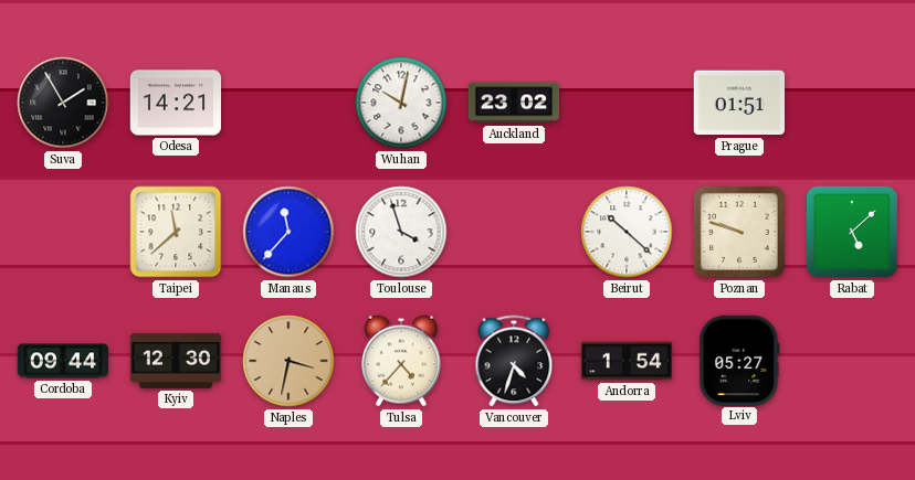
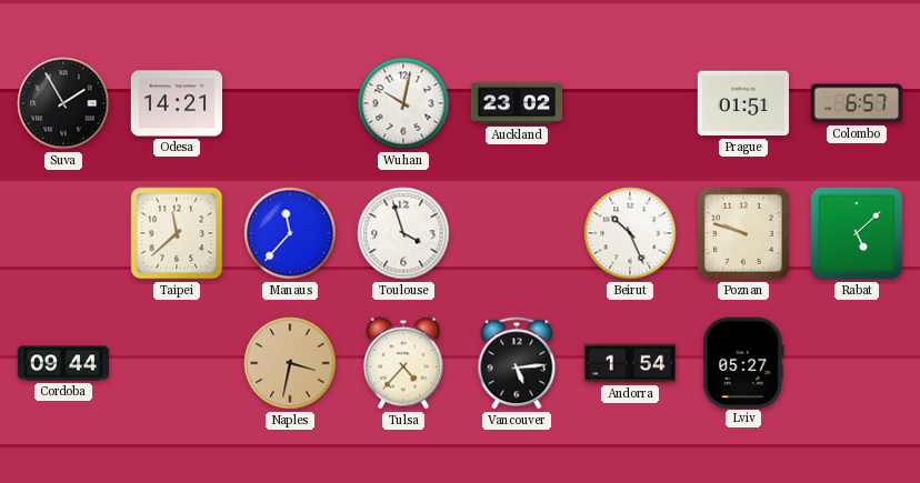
Colombo: none -> 6:57
Beirut: 10:22 -> 10:26
Kyiv: 12:30 -> none
Vancouver: 4:33 -> 5:14
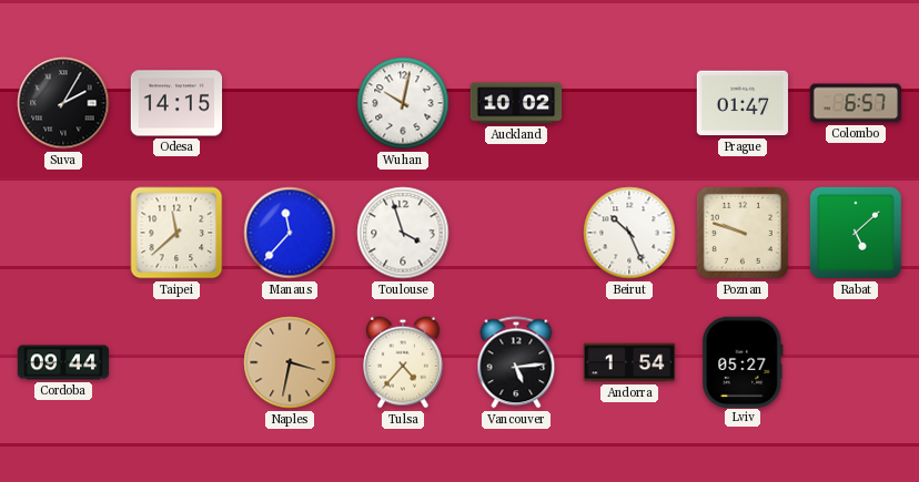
Suva: 1:55 -> 2:05
Odesa: 14:21 -> 14:15
Auckland: 23:02 -> 10:02
Prague: 01:51 -> 01:47
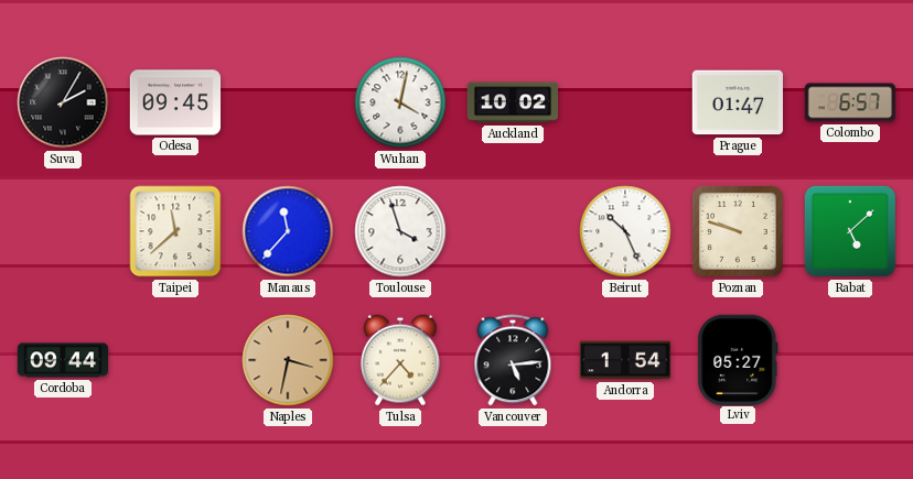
Odesa: 14:15 -> 09:45
Wuhan: 10:02 -> 4:02
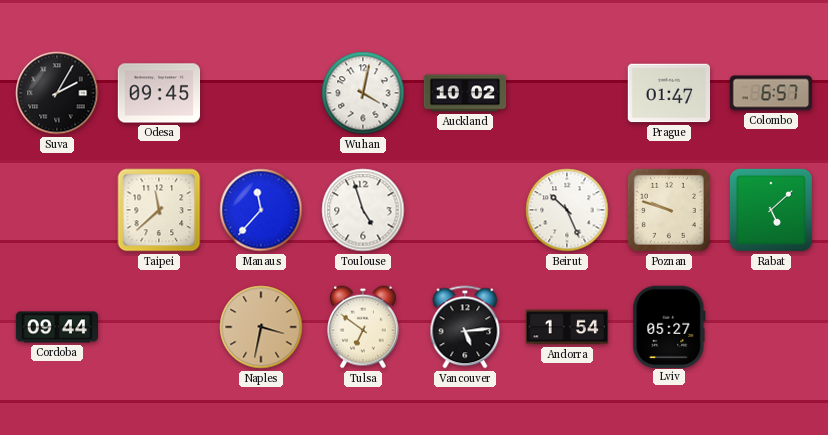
Toulouse: 3:57 -> 4:57
Tulsa: 4:37 -> 6:51
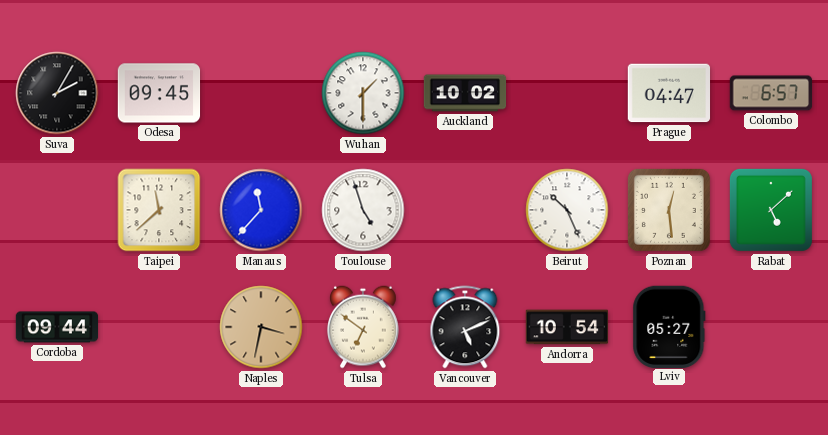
Wuhan: 4:02 -> 1:30
Prague: 01:47 -> 04:47
Poznan: 9:48 -> 12:29
Vancouver: 5:14 -> 5:11
Andorra: 1:54 -> 10:54
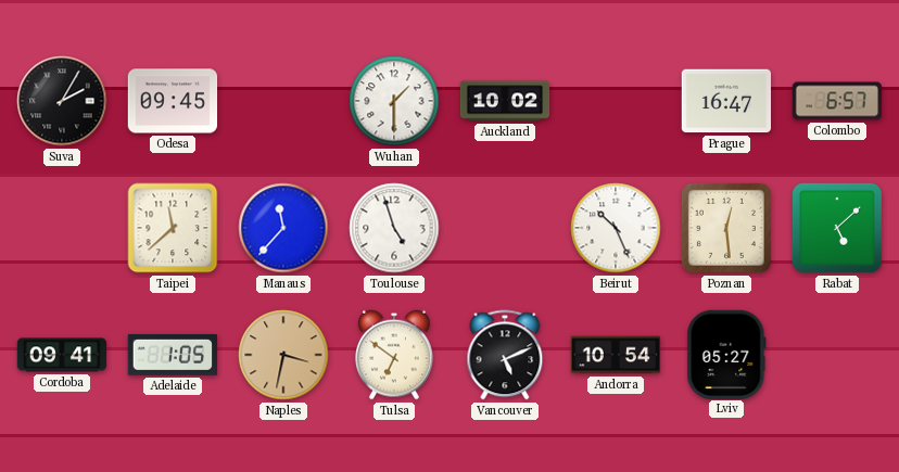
Prague: 04:47 -> 16:47
Cordoba: 09:44 -> 09:41
Adelaide: none -> 1:05
